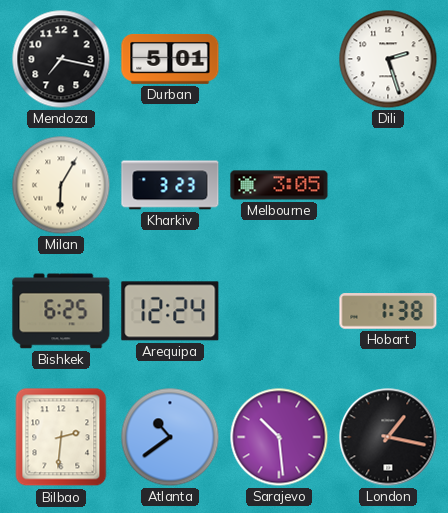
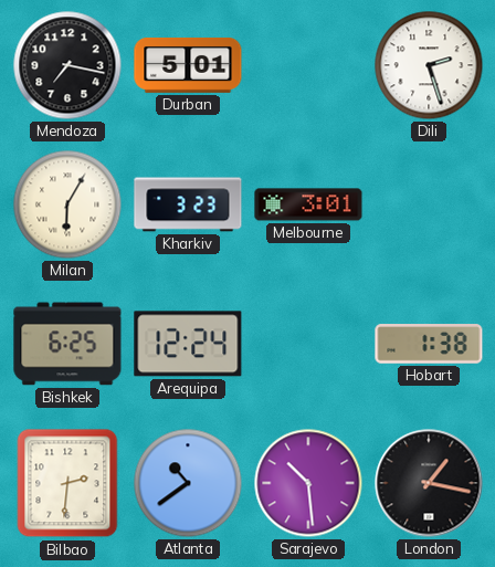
Melbourne: 3:05 -> 3:01
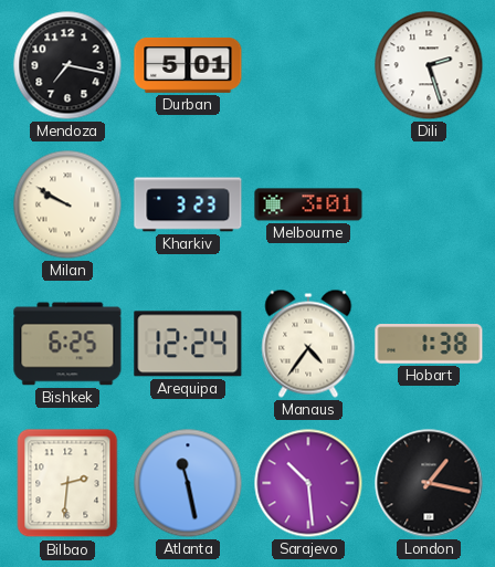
Milan: 6:05 -> 9:50
Manaus: none -> 4:36
Atlanta: 10:39 -> 11:28
